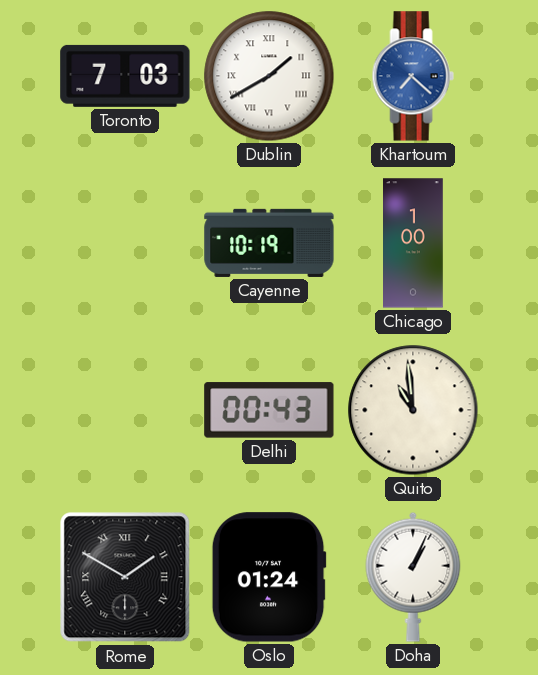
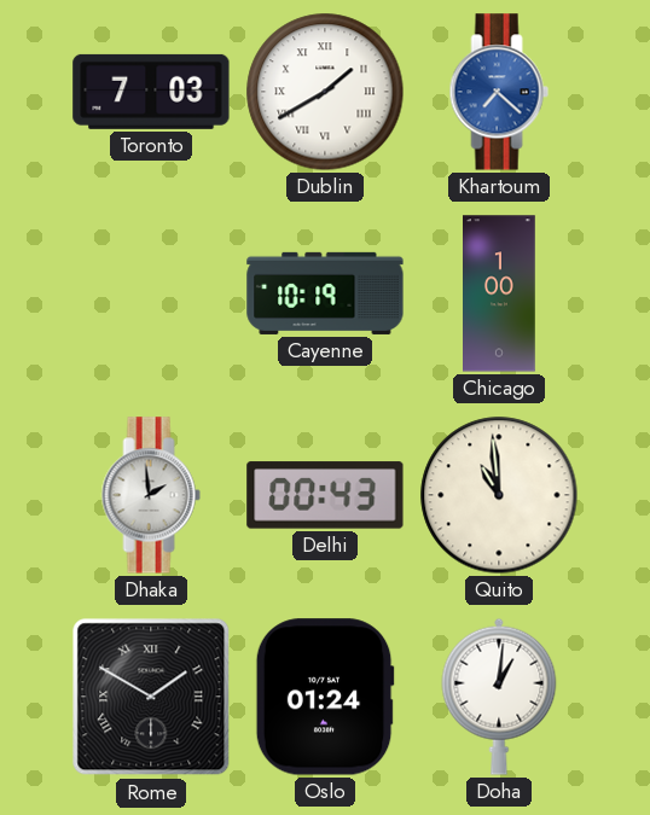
Dhaka: none -> 1:59
Doha: 1:04 -> 1:01
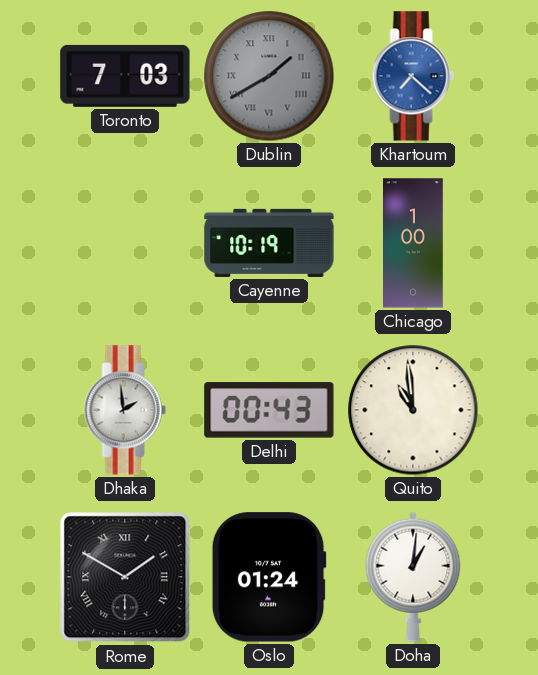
Dublin dial: white -> grey
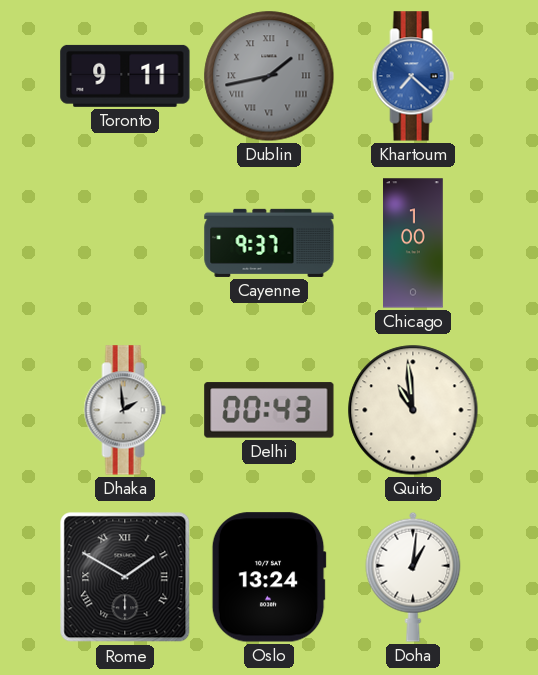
Toronto: 7:03 -> 9:11
Dublin: 1:40 -> 1:43
Cayenne: 10:19 -> 9:37
Oslo: 01:24 -> 13:24
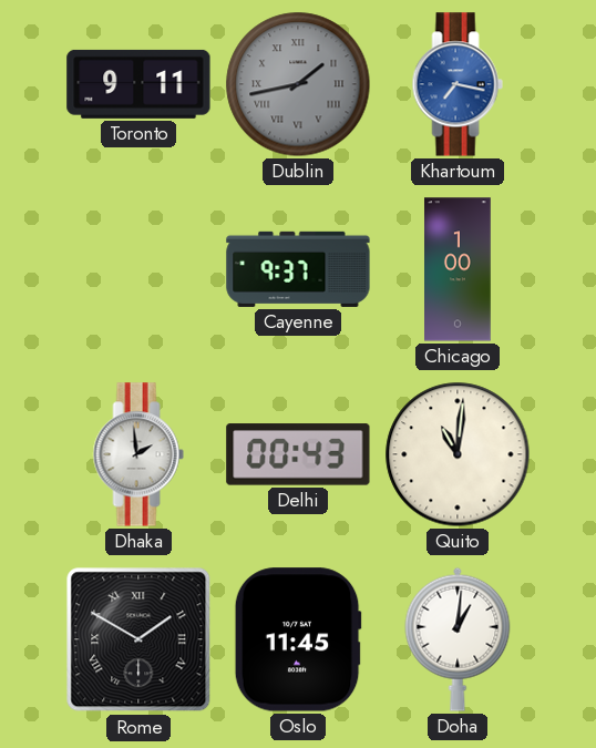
Khartoum: 7:22 -> 7:17
Quito: 10:59 -> 11:01
Oslo: 13:24 -> 11:45
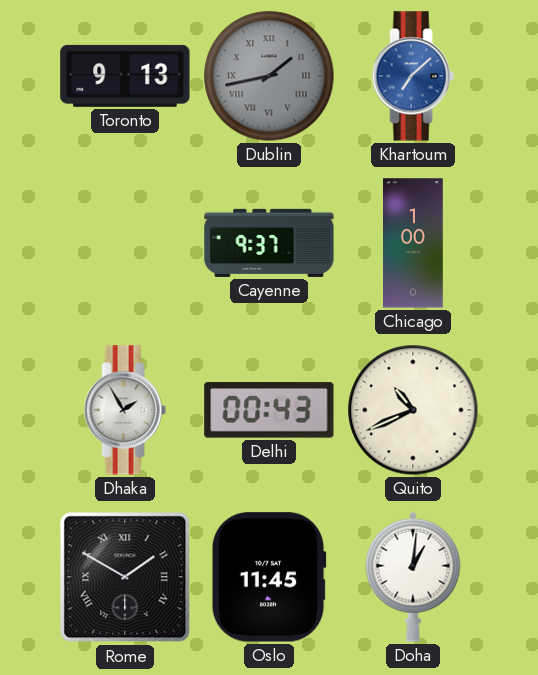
Toronto: 9:11 -> 9:13
Khartoum: 7:17 -> 7:08
Dhaka: 1:59 -> 1:55
Quito: 11:01 -> 10:41
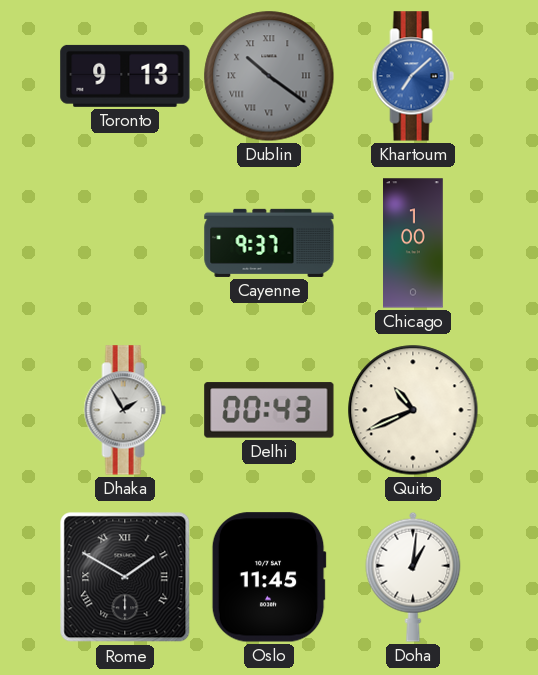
Dublin: 1:43 -> 10:21
